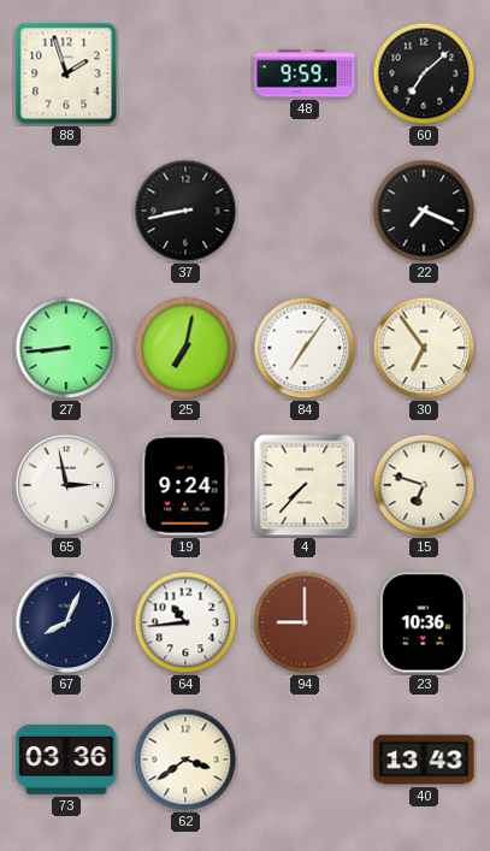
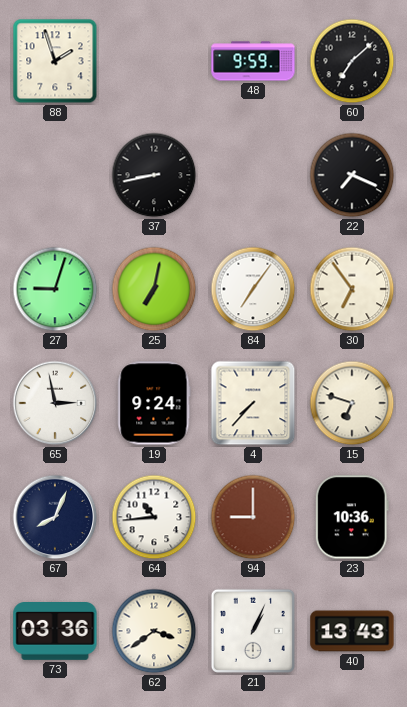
27: 8:44 -> 9:03
21: none -> 1:04
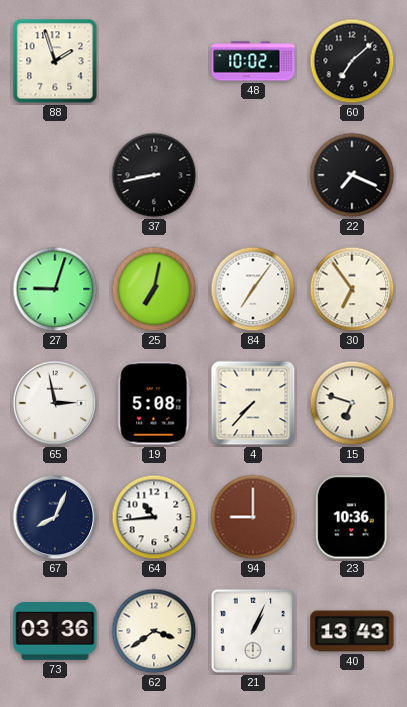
48: 9:59 -> 10:02
19: 9:24 -> 5:08
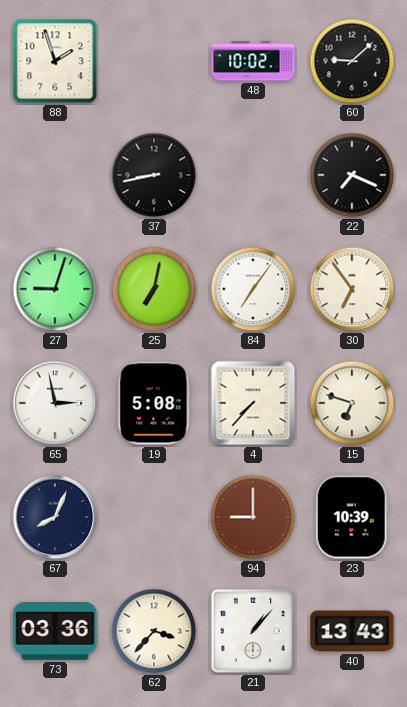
60: 7:08 -> 9:08
64: 10:44 -> none
23: 10:36 -> 10:39
62: 3:39 -> 3:37
21: 1:04 -> 1:07
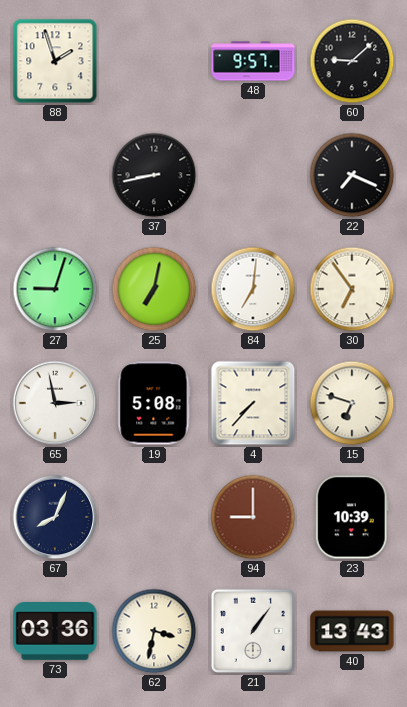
48: 10:02 -> 9:57
84: 7:06 -> 7:01
62: 3:37 -> 3:32
21: 1:07 -> 1:06
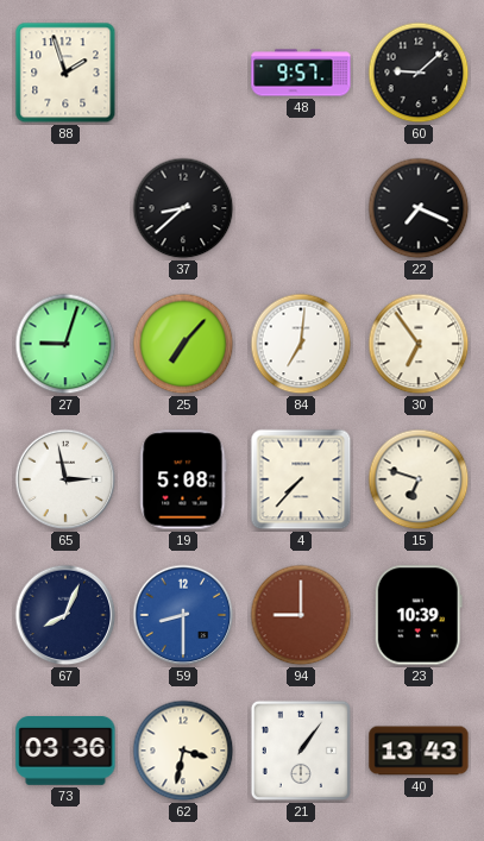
37: 8:43 -> 8:38
25: 7:02 -> 7:07
59: none -> 8:30
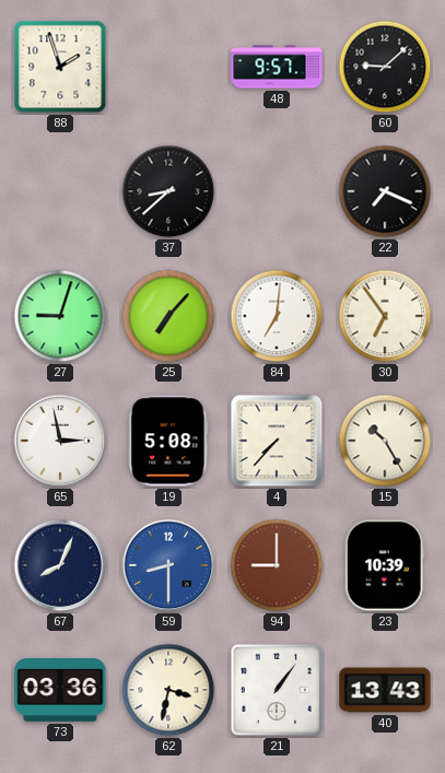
15: 6:48 -> 10:25
